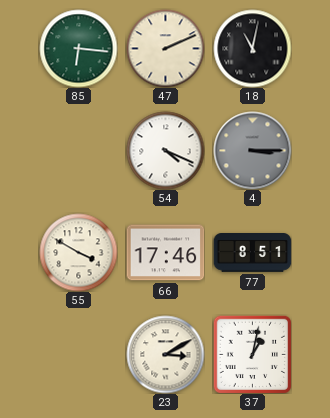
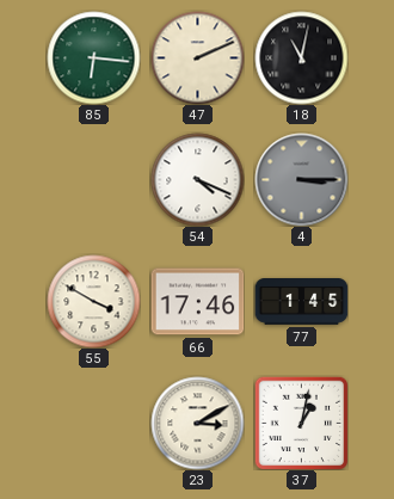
77: 8:51 -> 1:45
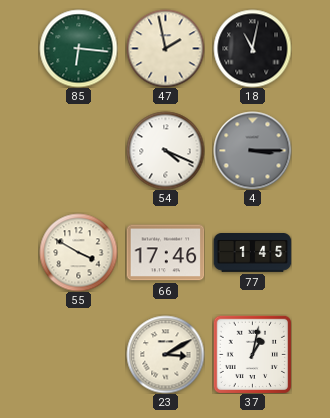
47: 2:11 -> 1:58
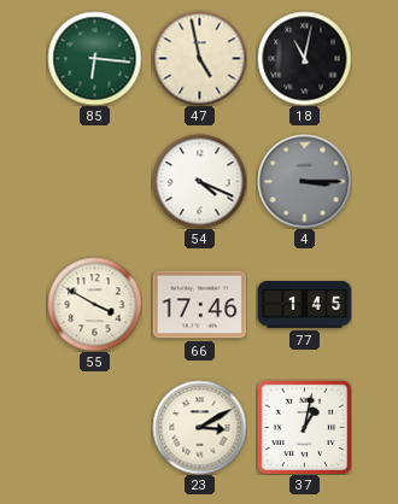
47: 1:58 -> 4:58
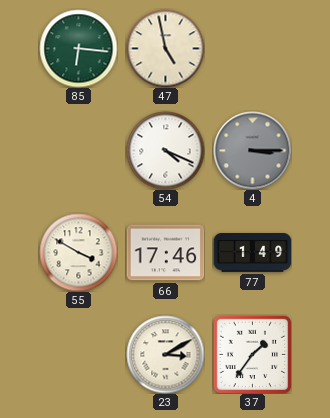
18: 11:02 -> none
77: 1:45 -> 1:49
37: 1:02 -> 1:36
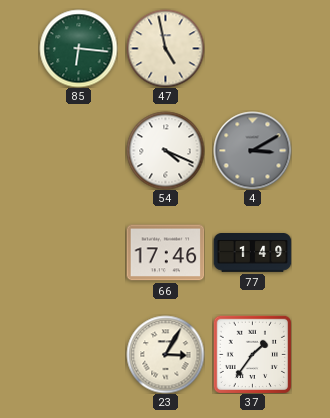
4: 3:15 -> 3:10
55: 3:50 -> none
23: 3:10 -> 3:05
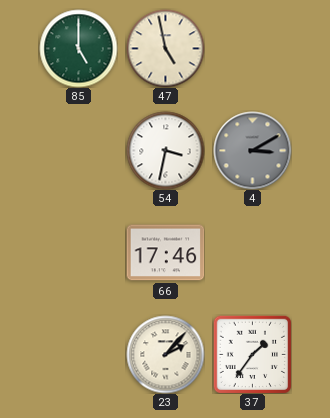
85: 6:16 -> 5:00
54: 4:19 -> 3:32
77: 1:49 -> none
23: 3:05 -> 2:07
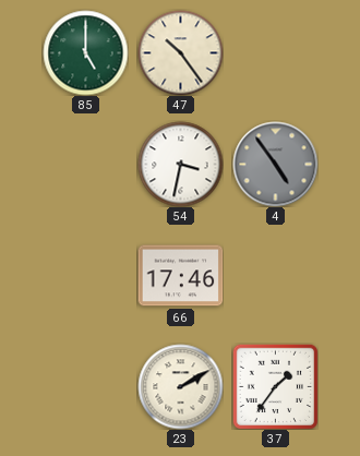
47: 4:58 -> 10:24
4: 3:10 -> 4:54
23: 2:07 -> 2:10
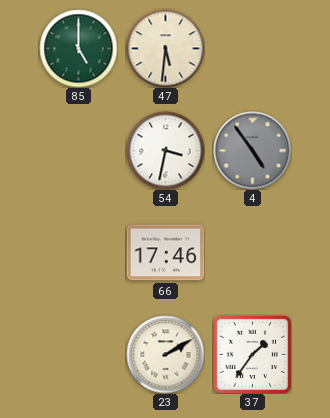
47: 10:24 -> 5:31
